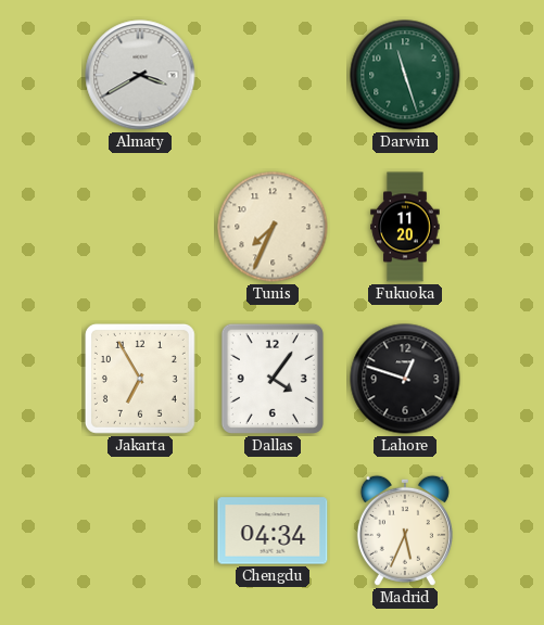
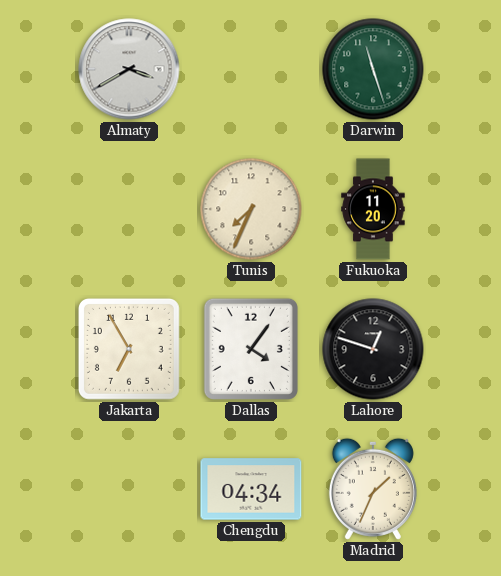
Madrid: 5:34 -> 1:34
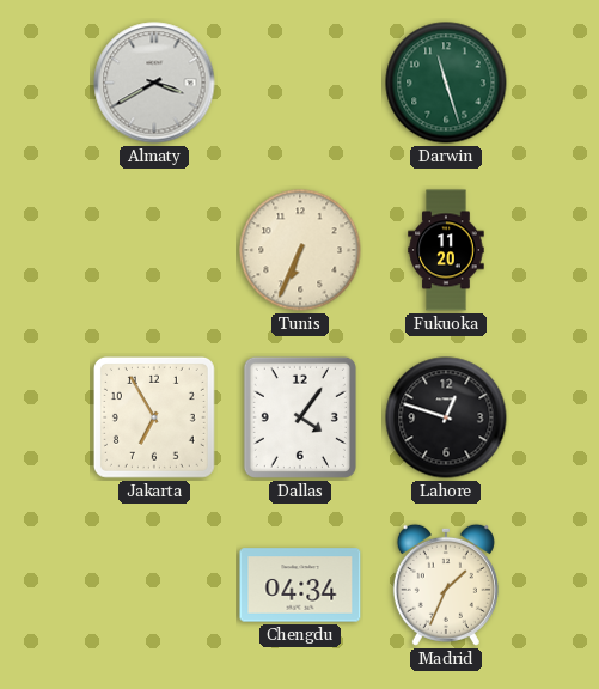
Tunis: 7:34 -> 6:34
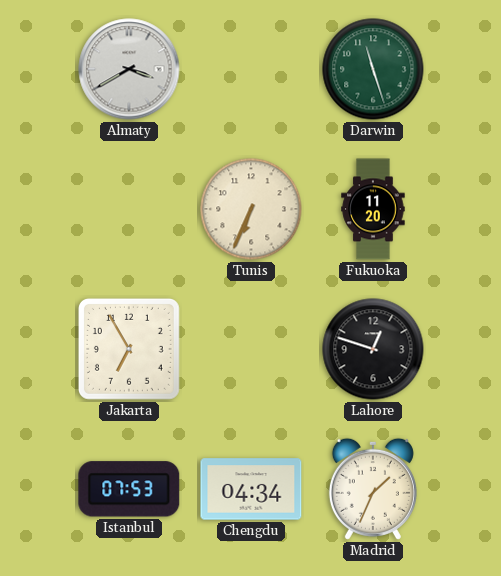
Dallas: 4:06 -> none
Istanbul: none -> 07:53
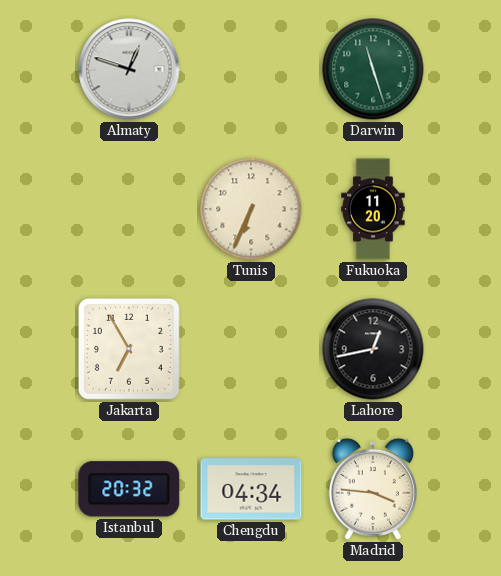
Almaty: 3:40 -> 12:48
Lahore: 12:48 -> 12:43
Istanbul: 07:53 -> 20:32
Madrid: 1:34 -> 3:46
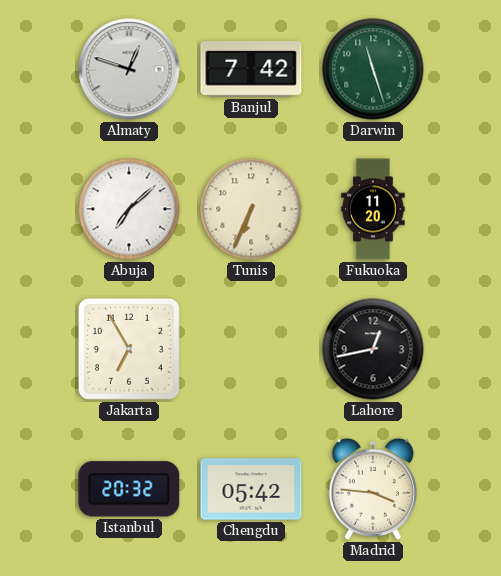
Banjul: none -> 7:42
Abuja: none -> 7:08
Chengdu: 04:34 -> 05:42
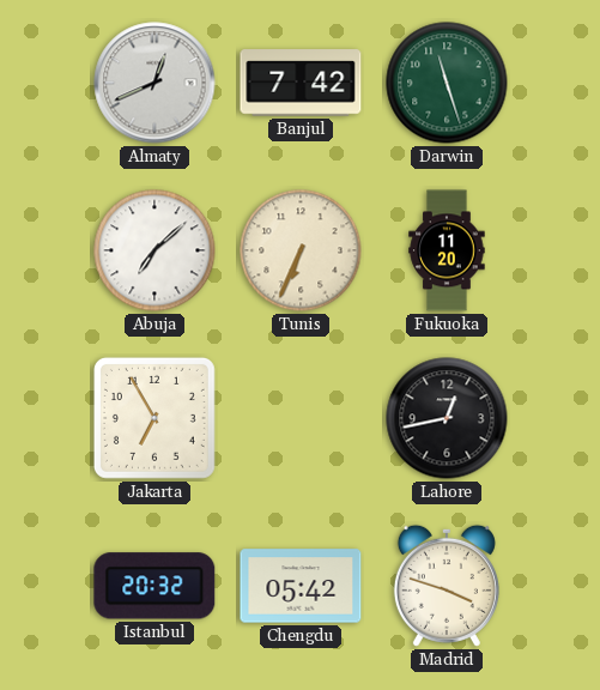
Almaty: 12:48 -> 12:41
Madrid: 3:46 -> 3:48
